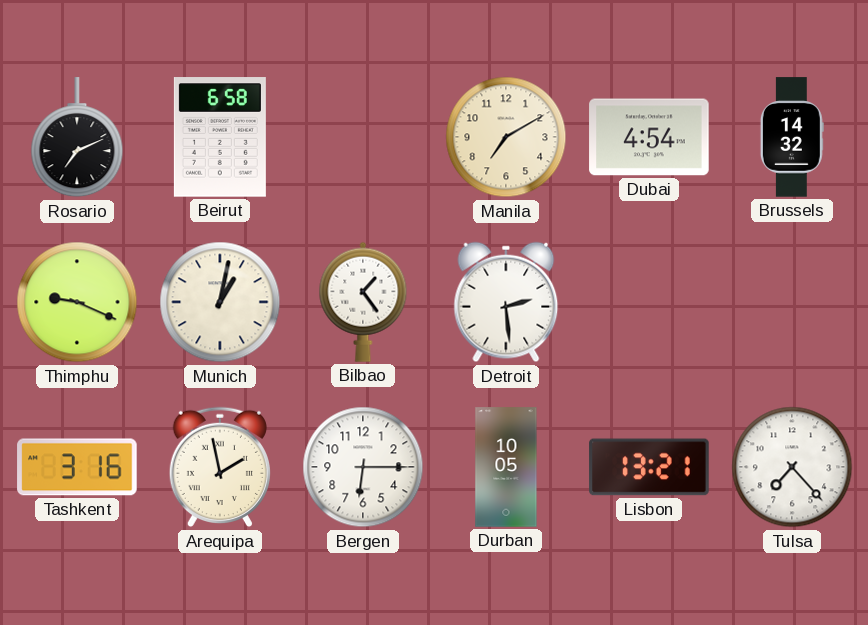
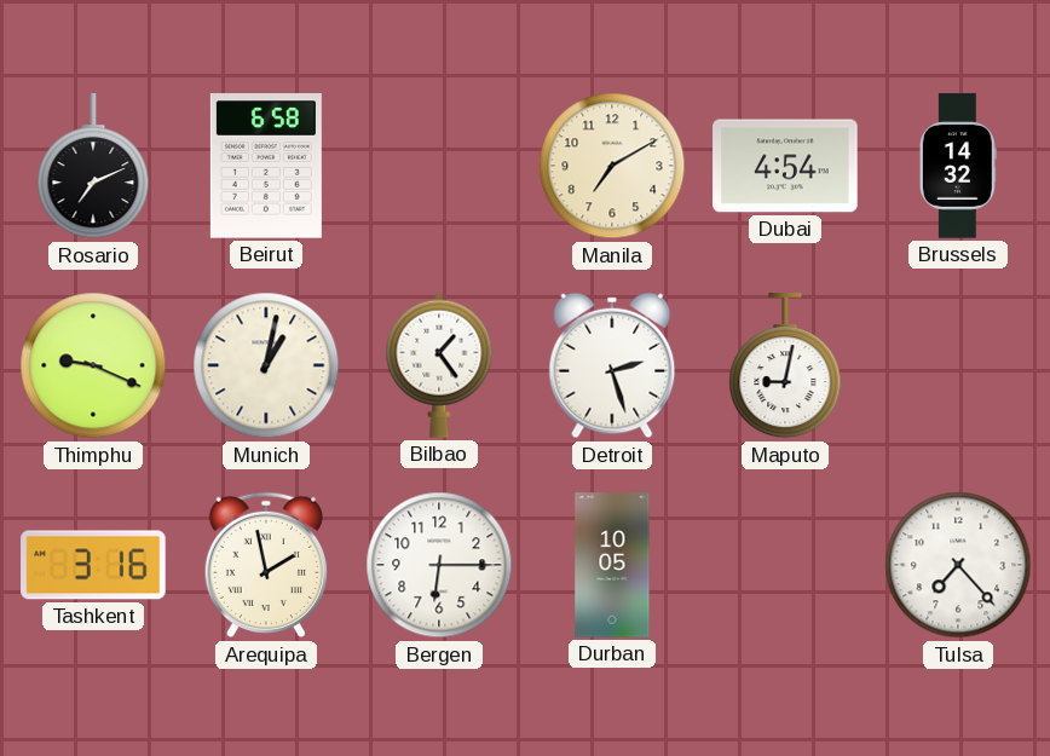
Detroit: 2:29 -> 2:27
Maputo: none -> 9:02
Lisbon: 13:21 -> none
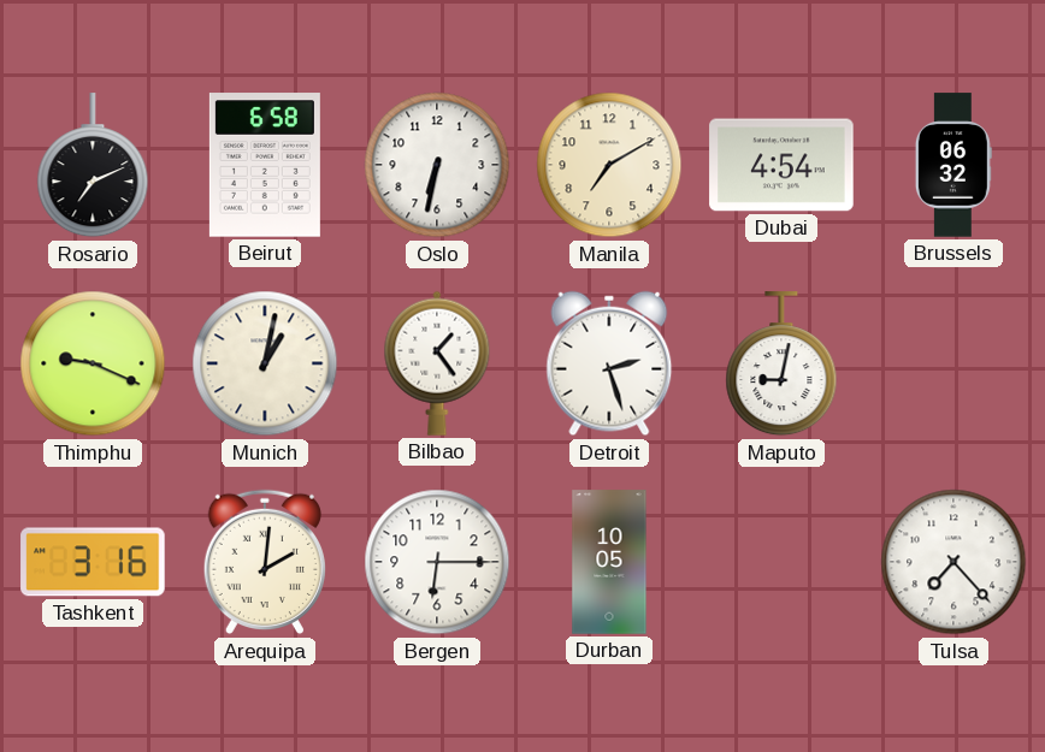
Oslo: none -> 6:32
Brussels: 14:32 -> 06:32
Arequipa: 1:58 -> 2:01
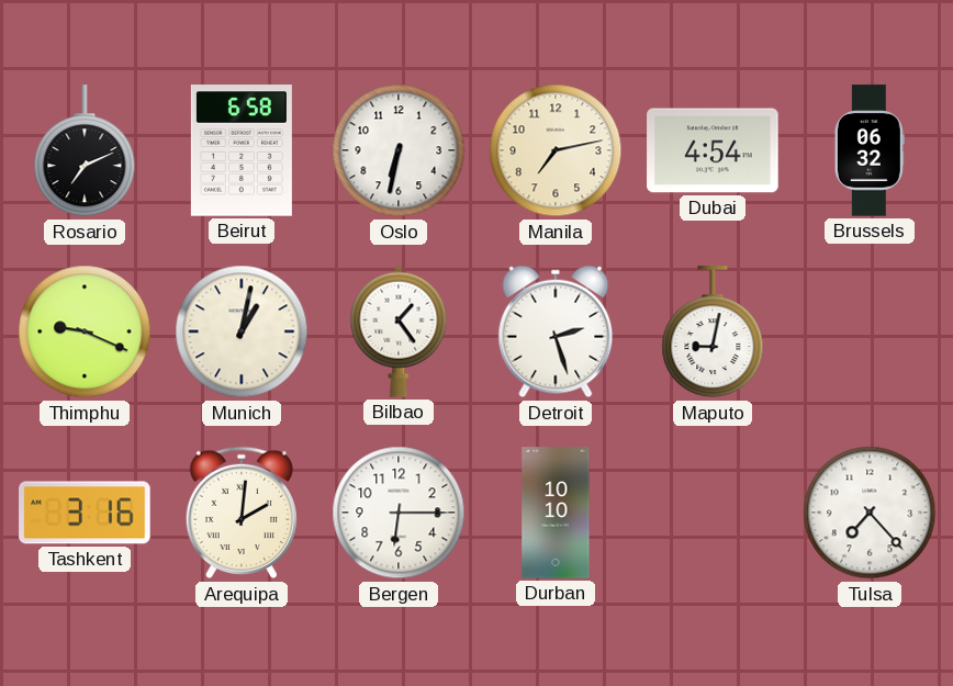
Manila: 7:10 -> 7:13
Durban: 10:05 -> 10:10
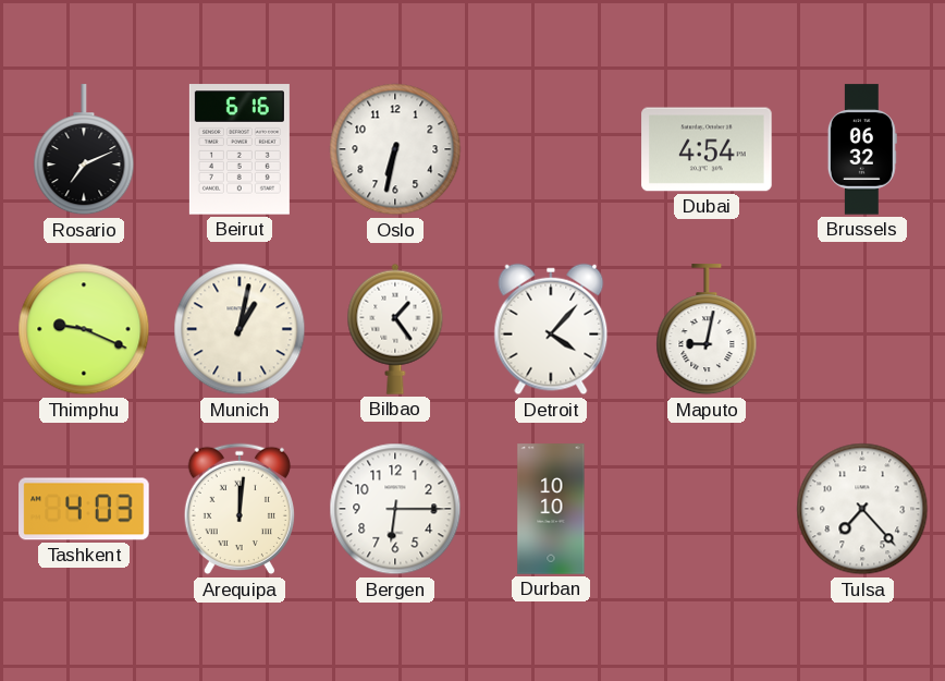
Beirut: 6:58 -> 6:16
Manila: 7:13 -> none
Detroit: 2:27 -> 4:07
Tashkent: 3:16 -> 4:03
Arequipa: 2:01 -> 12:01
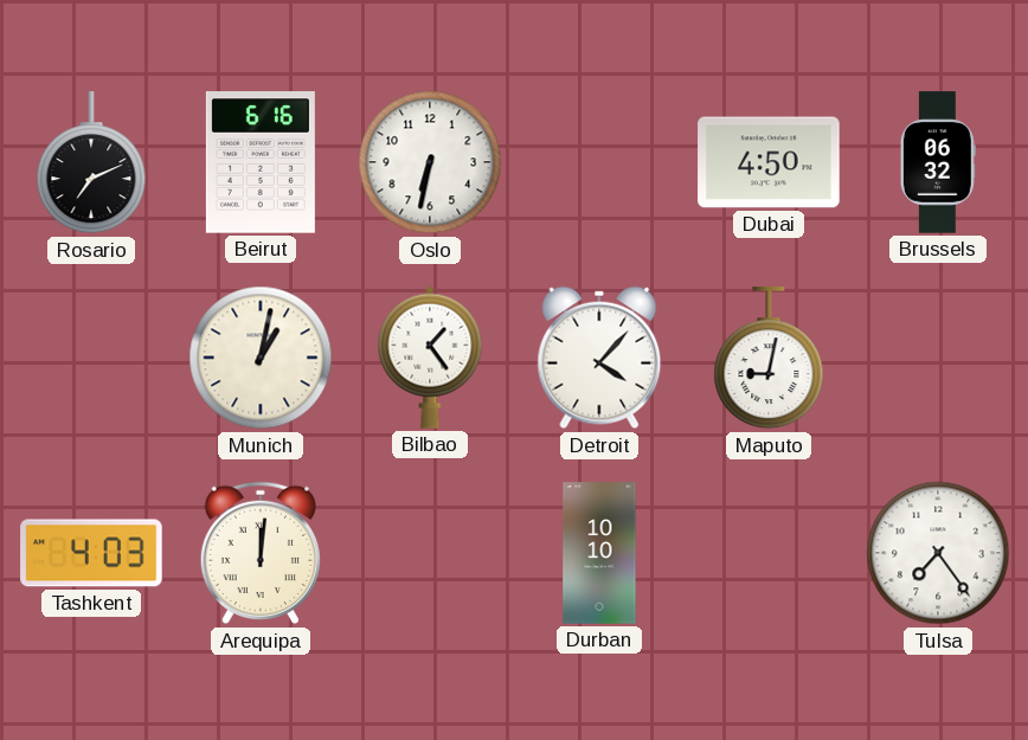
Dubai: 4:54 -> 4:50
Thimphu: 9:19 -> none
Bergen: 6:15 -> none
Tulsa: 7:23 -> 7:24
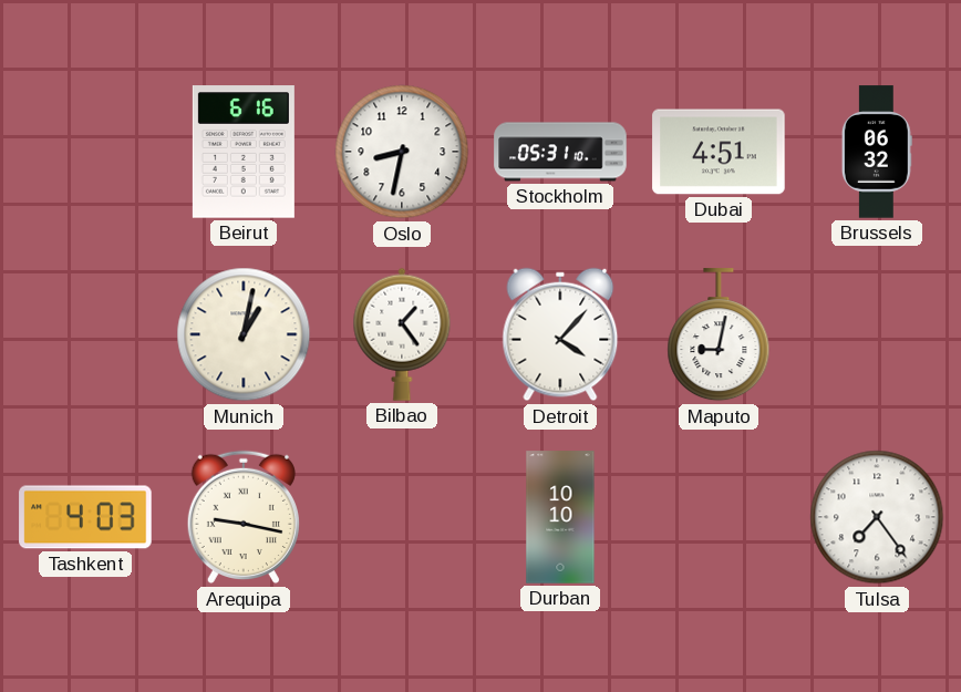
Rosario: 7:11 -> none
Oslo: 6:32 -> 8:32
Stockholm: none -> 05:31
Dubai: 4:50 -> 4:51
Arequipa: 12:01 -> 9:17
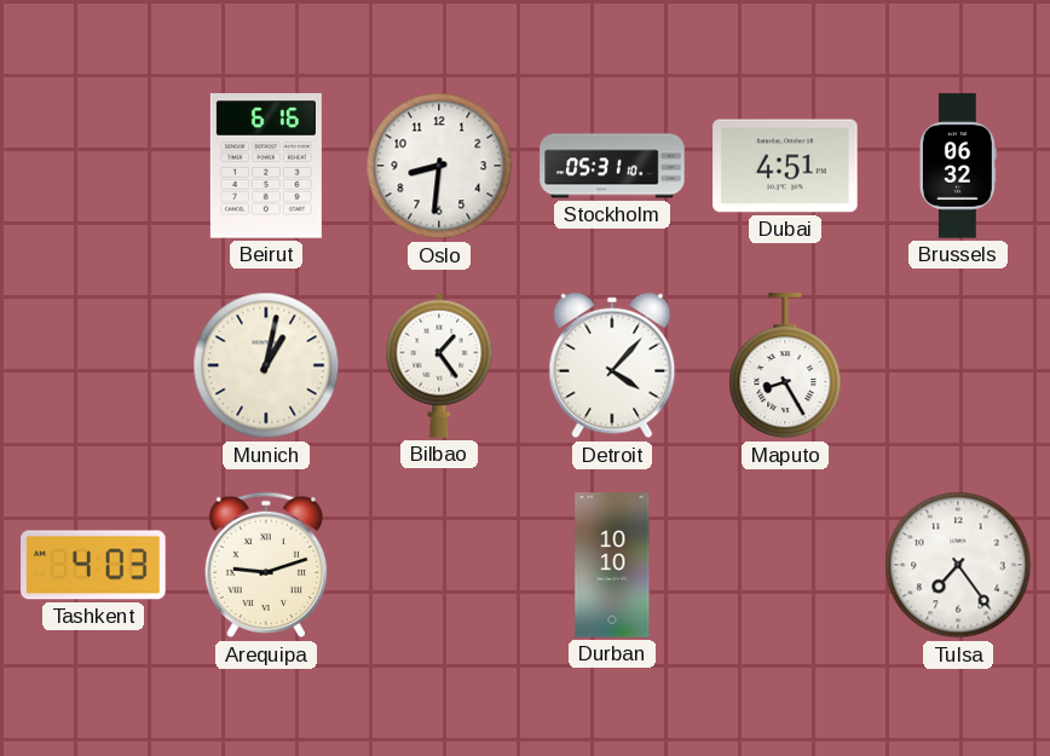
Oslo: 8:32 -> 8:31
Maputo: 9:02 -> 8:25
Arequipa: 9:17 -> 9:12
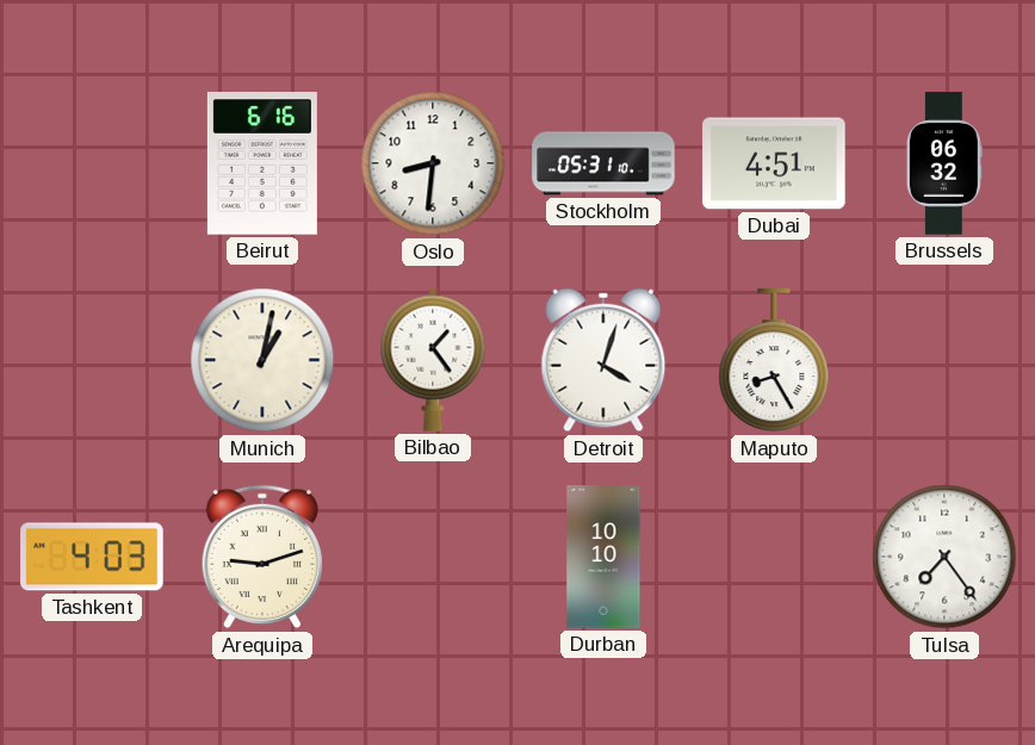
Detroit: 4:07 -> 4:03
